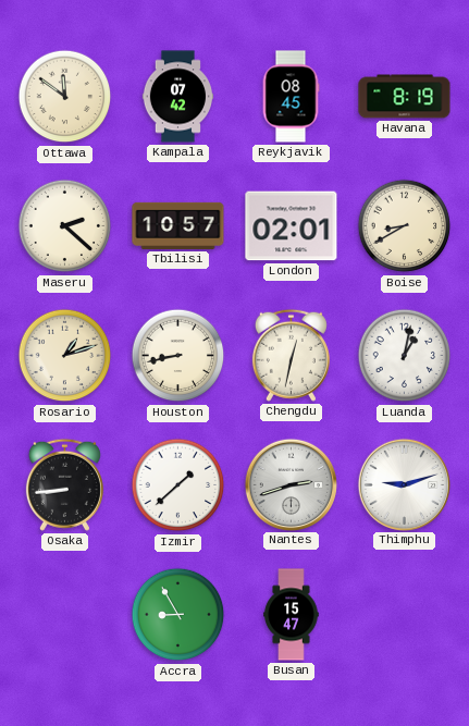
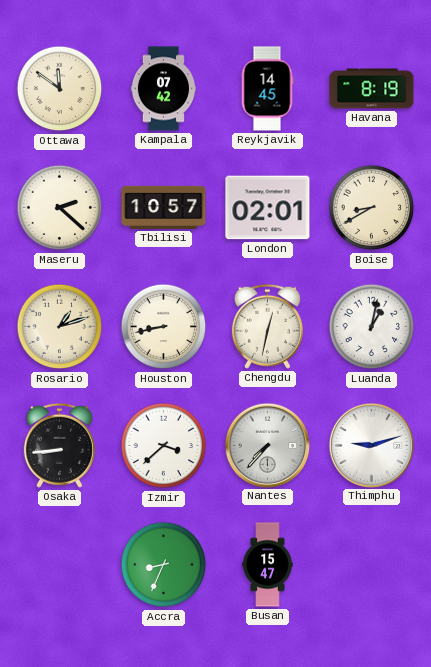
Reykjavik: 08:45 -> 14:45
Izmir: 1:38 -> 3:38
Nantes: 2:42 -> 7:37
Accra: 8:55 -> 8:34
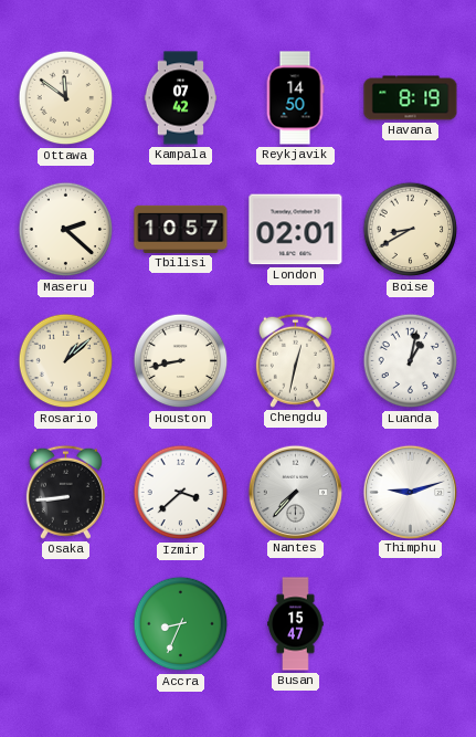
Reykjavik: 14:45 -> 14:50
Rosario: 1:12 -> 1:08
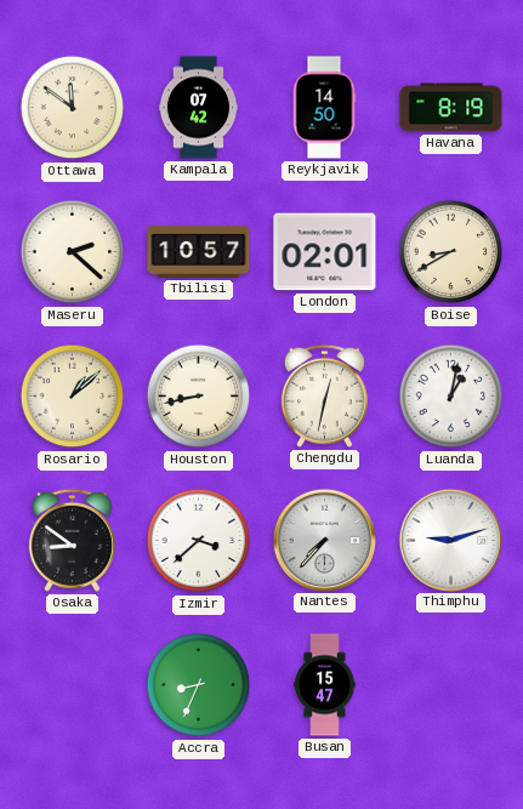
Osaka: 8:44 -> 8:51
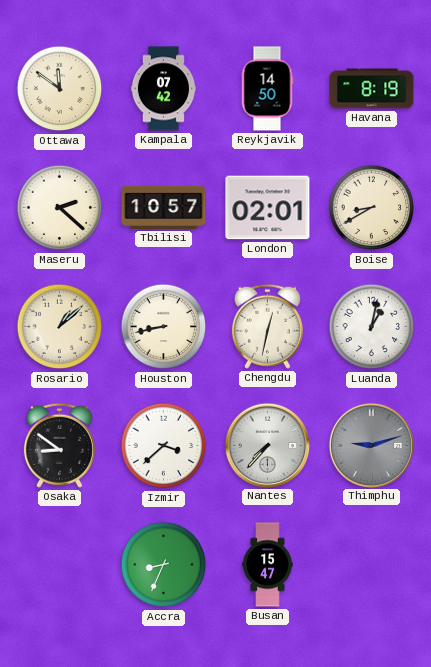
Thimphu dial: white -> grey
